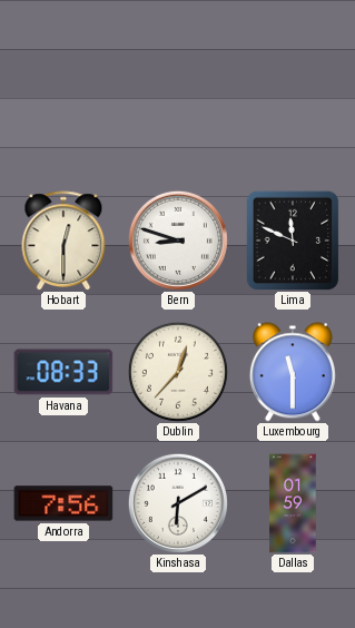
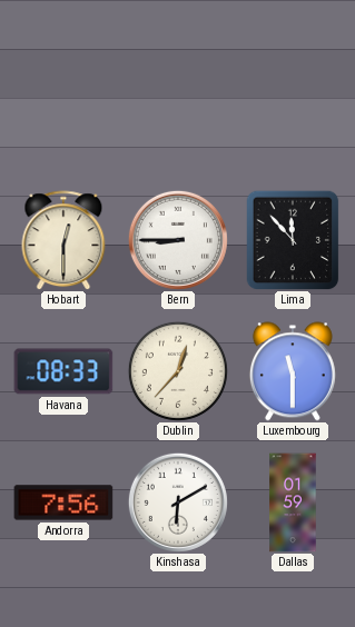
Bern: 8:48 -> 8:45
Lima: 11:49 -> 11:53
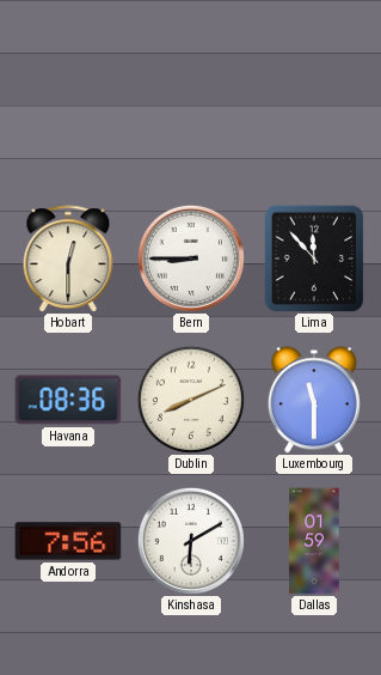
Havana: 08:33 -> 08:36
Dublin: 12:37 -> 8:11
